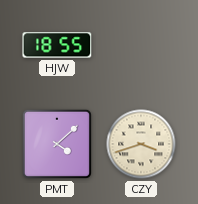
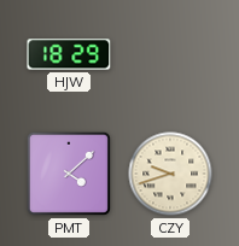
HJW: 18:55 -> 18:29
CZY: 3:42 -> 9:42
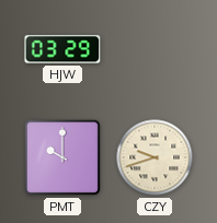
HJW: 18:29 -> 03:29
PMT: 4:08 -> 10:00
